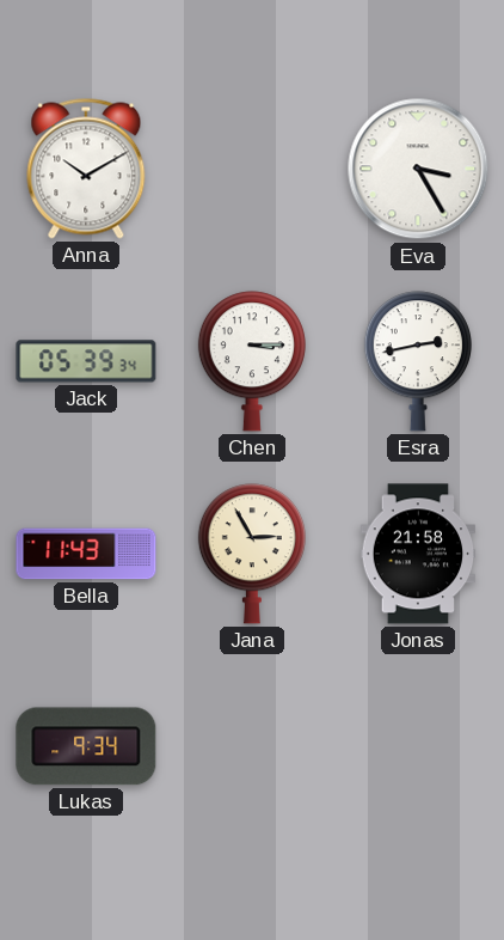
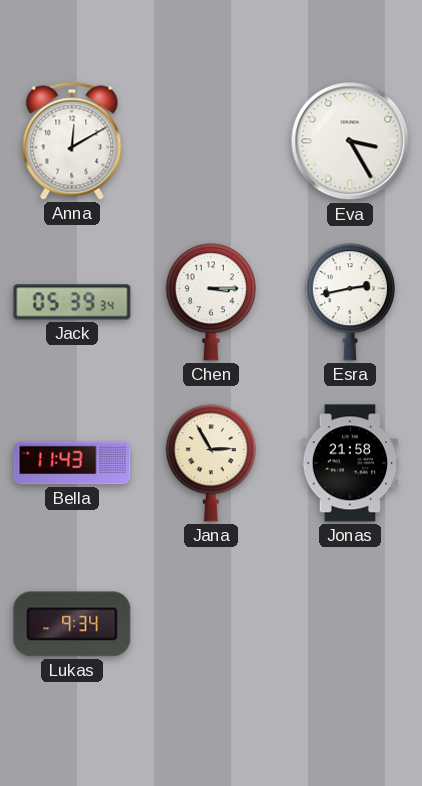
Anna: 10:10 -> 12:10
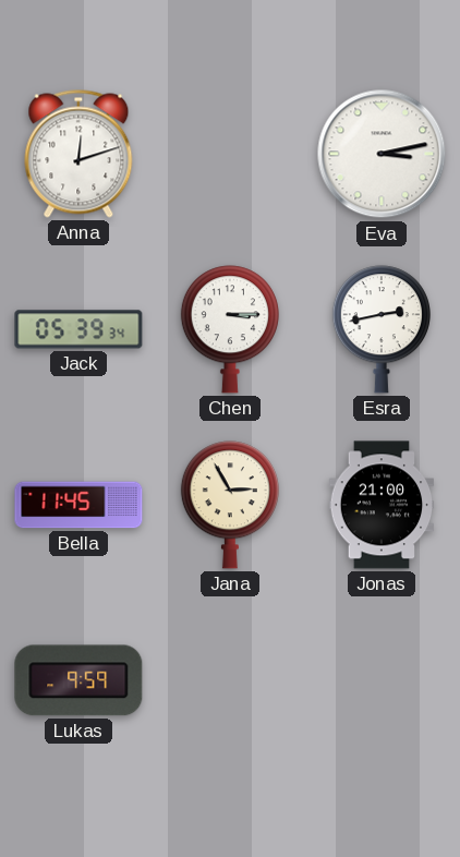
Anna: 12:10 -> 12:12
Eva: 3:25 -> 3:13
Bella: 11:43 -> 11:45
Jonas: 21:58 -> 21:00
Lukas: 9:34 -> 9:59
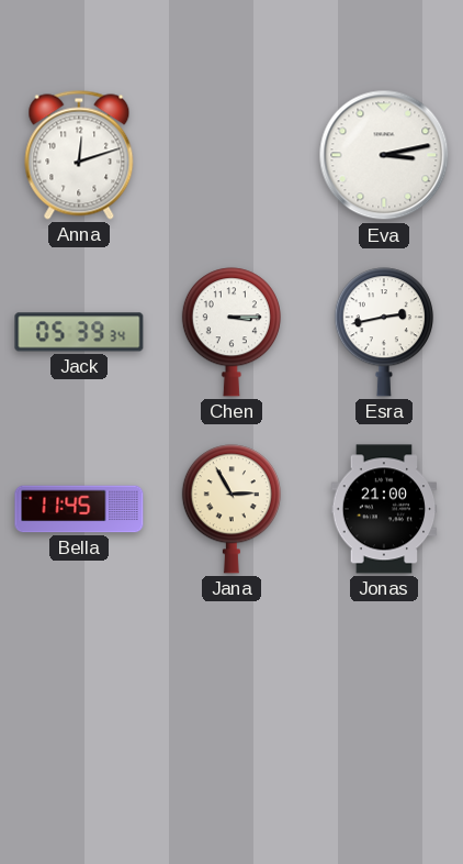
Lukas: 9:59 -> none
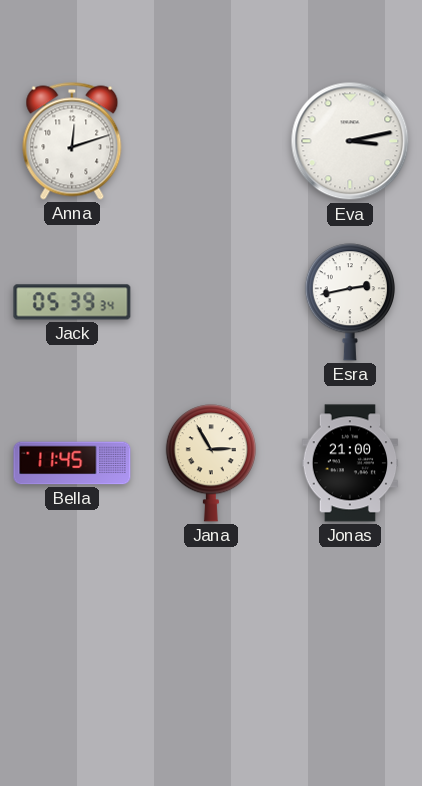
Chen: 3:15 -> none
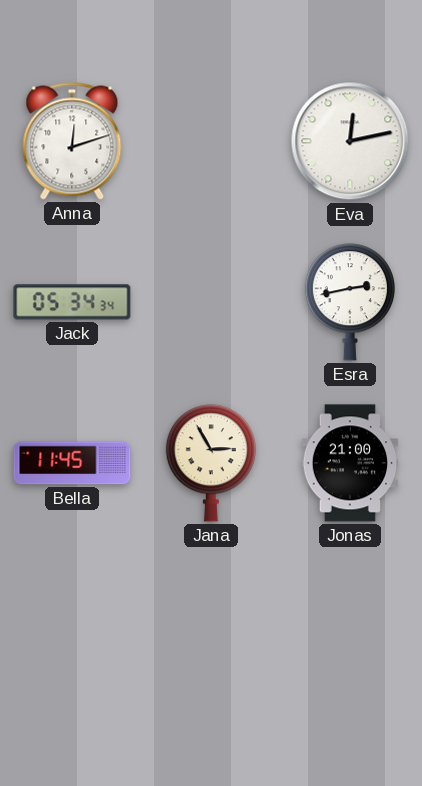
Eva: 3:13 -> 12:13
Jack: 05:39 -> 05:34
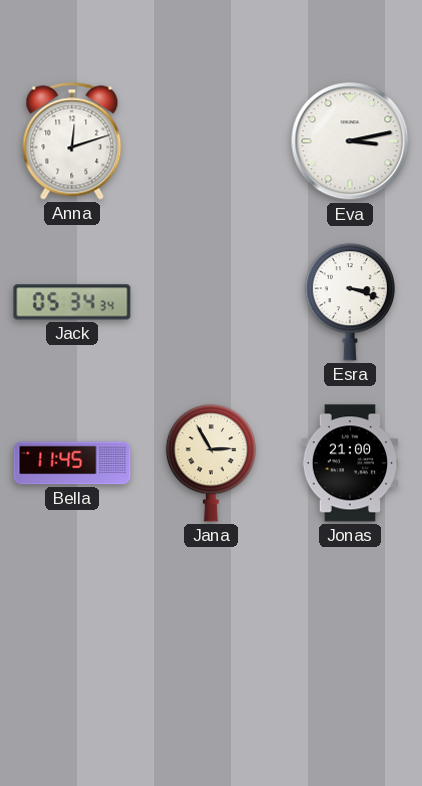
Eva: 12:13 -> 3:13
Esra: 2:43 -> 3:18
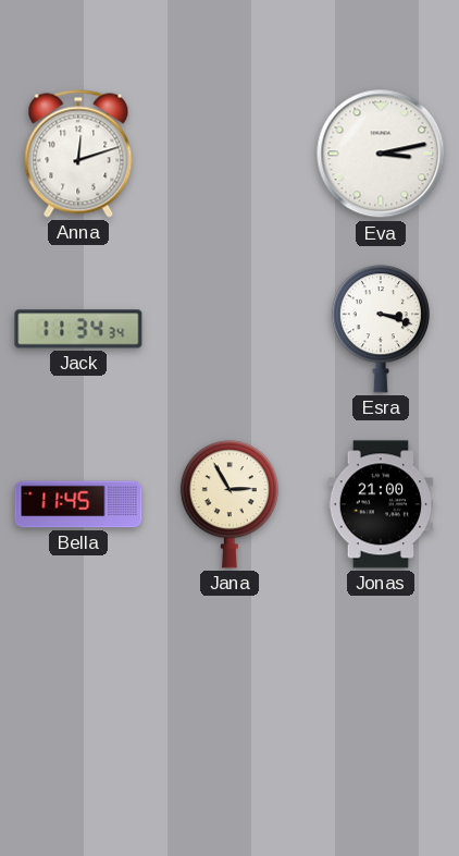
Jack: 05:34 -> 11:34
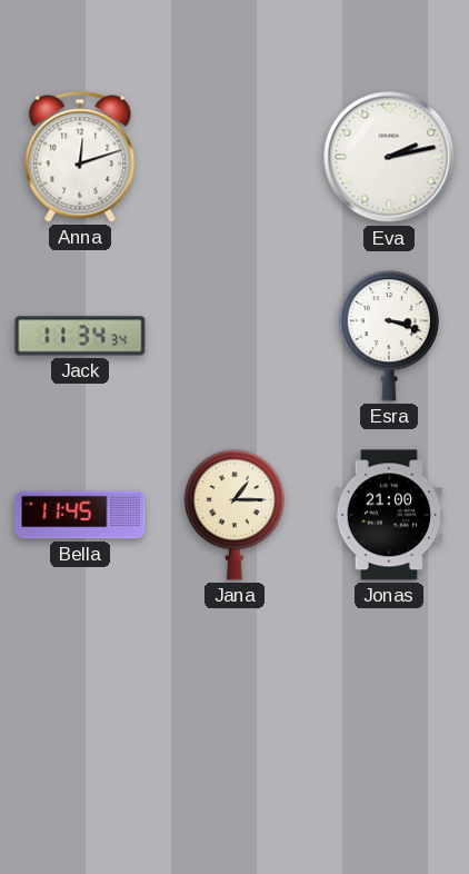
Eva: 3:13 -> 2:13
Jana: 2:55 -> 1:15
